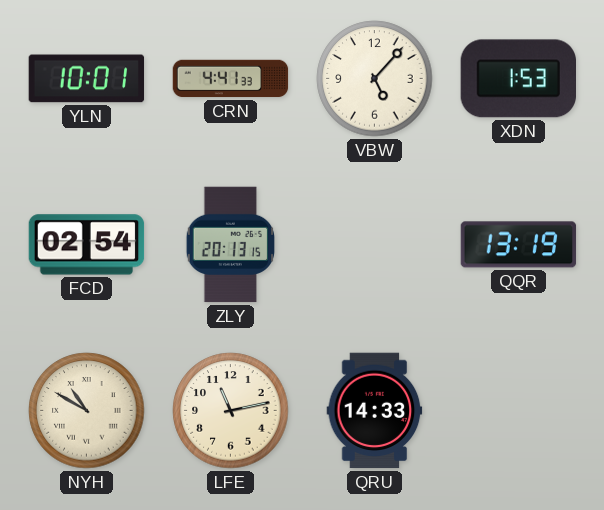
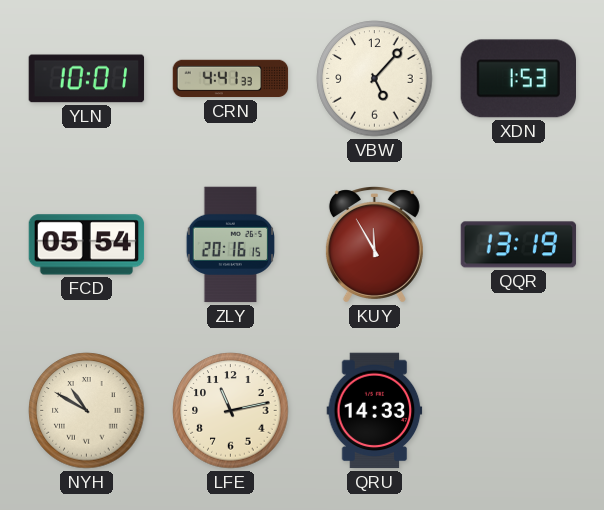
FCD: 02:54 -> 05:54
ZLY: 20:13 -> 20:16
KUY: none -> 11:55
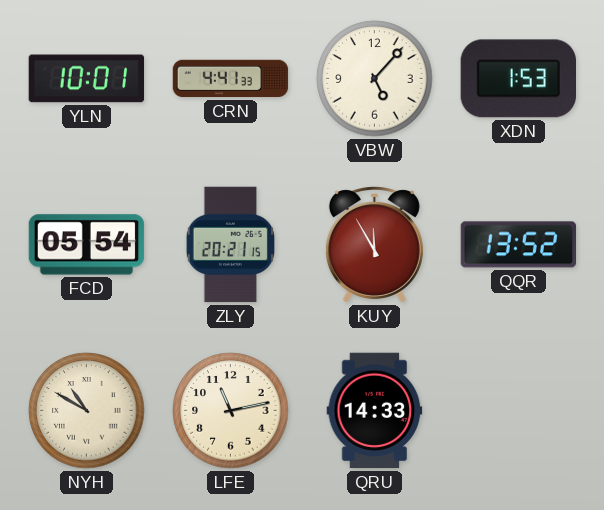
ZLY: 20:16 -> 20:21
QQR: 13:19 -> 13:52
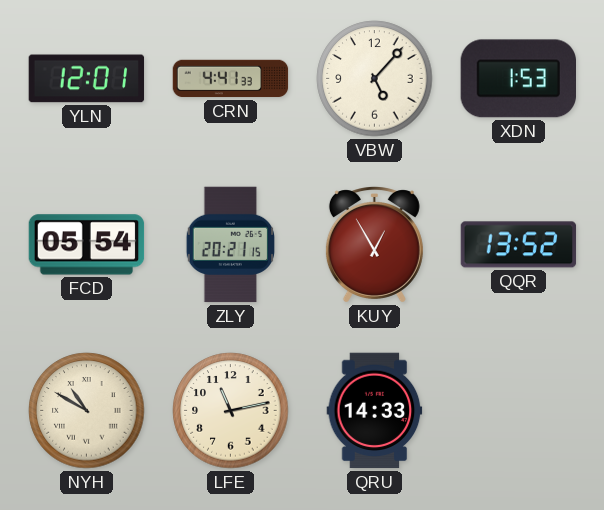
YLN: 10:01 -> 12:01
KUY: 11:55 -> 12:55
